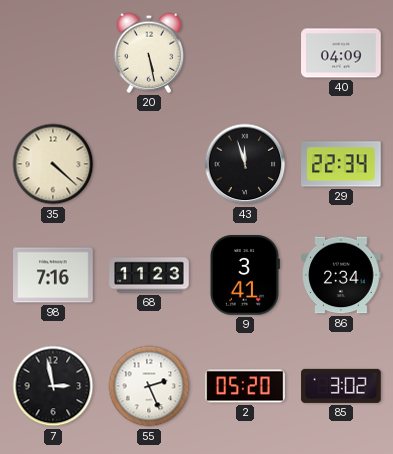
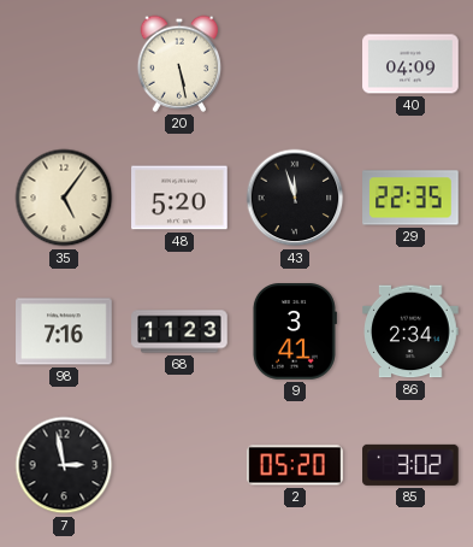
35: 4:22 -> 5:06
48: none -> 5:20
29: 22:34 -> 22:35
55: 2:26 -> none
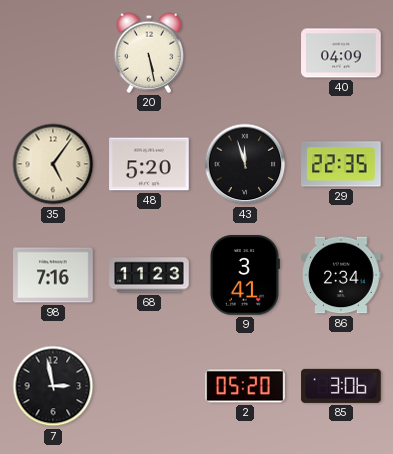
85: 3:02 -> 3:06
